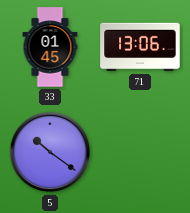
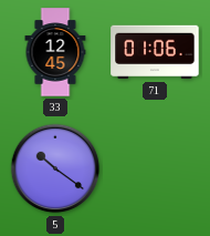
33: 01:45 -> 12:45
71: 13:06 -> 01:06
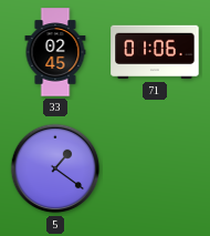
33: 12:45 -> 02:45
5: 10:21 -> 1:21
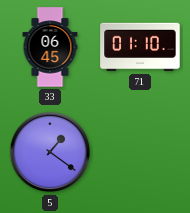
33: 02:45 -> 06:45
71: 01:06 -> 01:10
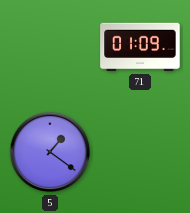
33: 06:45 -> none
71: 01:10 -> 01:09
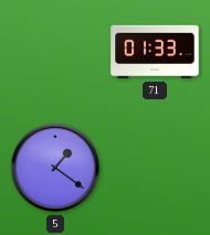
71: 01:09 -> 01:33
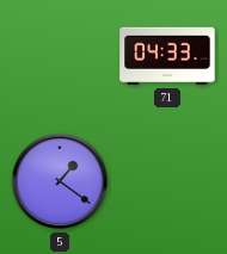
71: 01:33 -> 04:33
